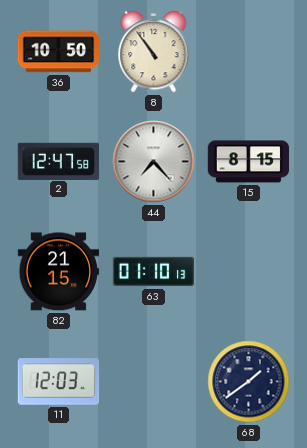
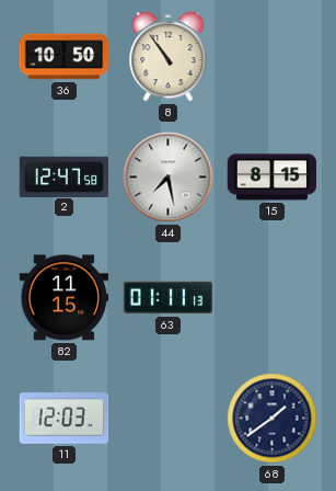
44: 7:23 -> 7:28
82: 21:15 -> 11:15
63: 01:10 -> 01:11
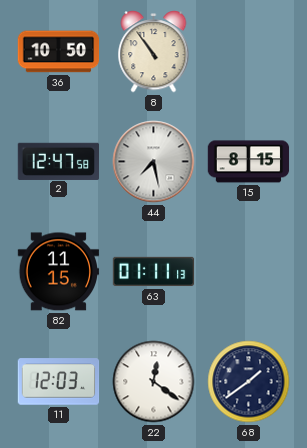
22: none -> 12:21
